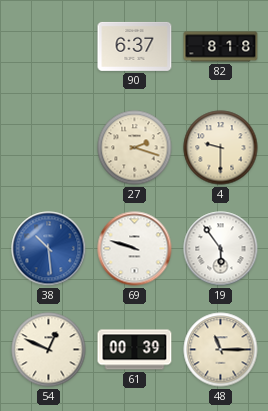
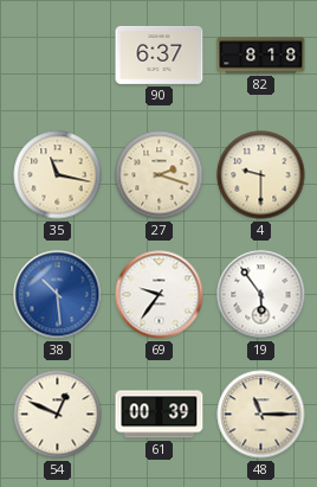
35: none -> 11:17
69: 9:48 -> 9:36
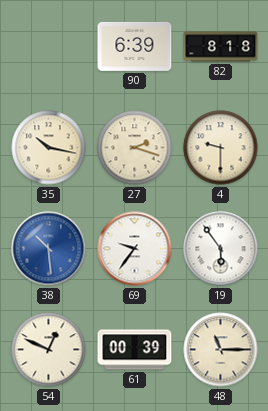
90: 6:37 -> 6:39
35: 11:17 -> 10:17
